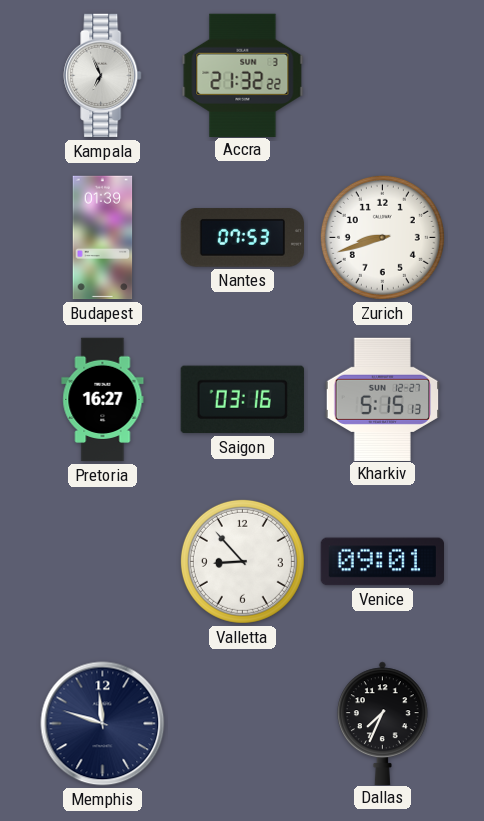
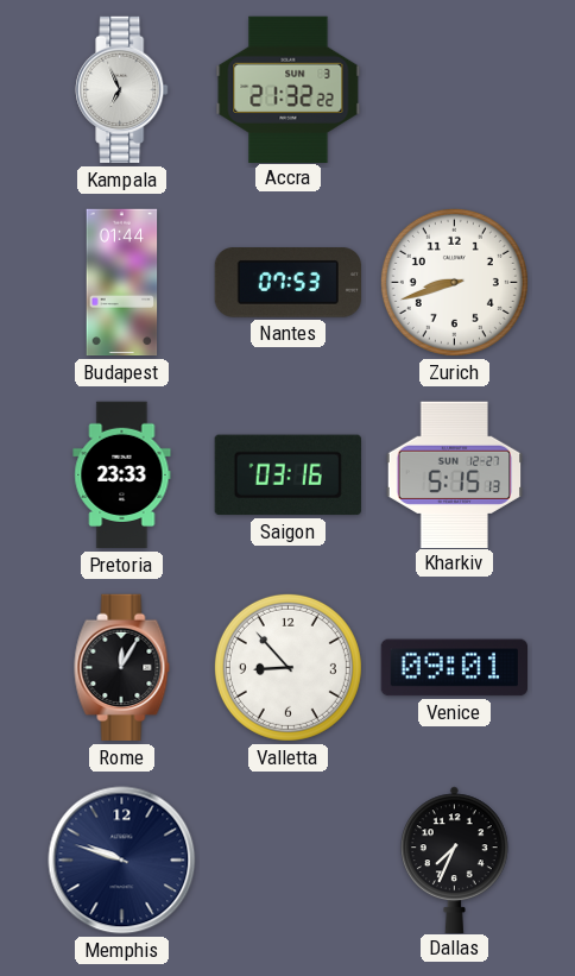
Budapest: 01:39 -> 01:44
Pretoria: 16:27 -> 23:33
Rome: none -> 12:05
Memphis: 11:48 -> 9:48
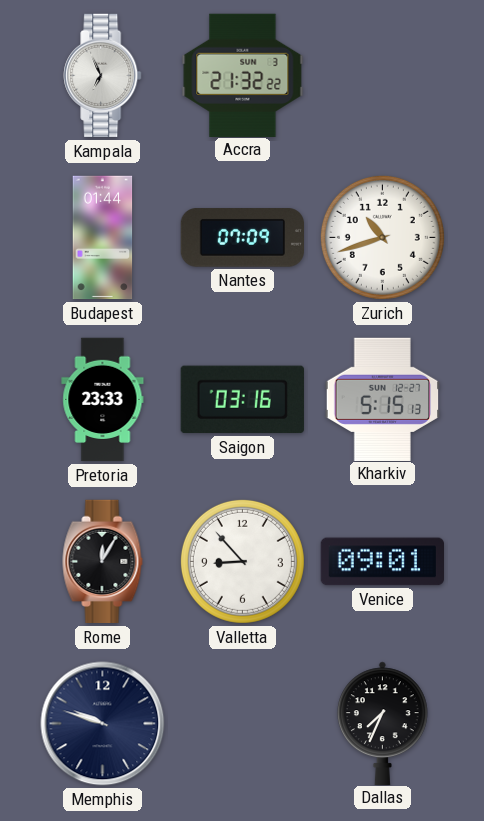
Nantes: 07:53 -> 07:09
Zurich: 8:42 -> 10:42
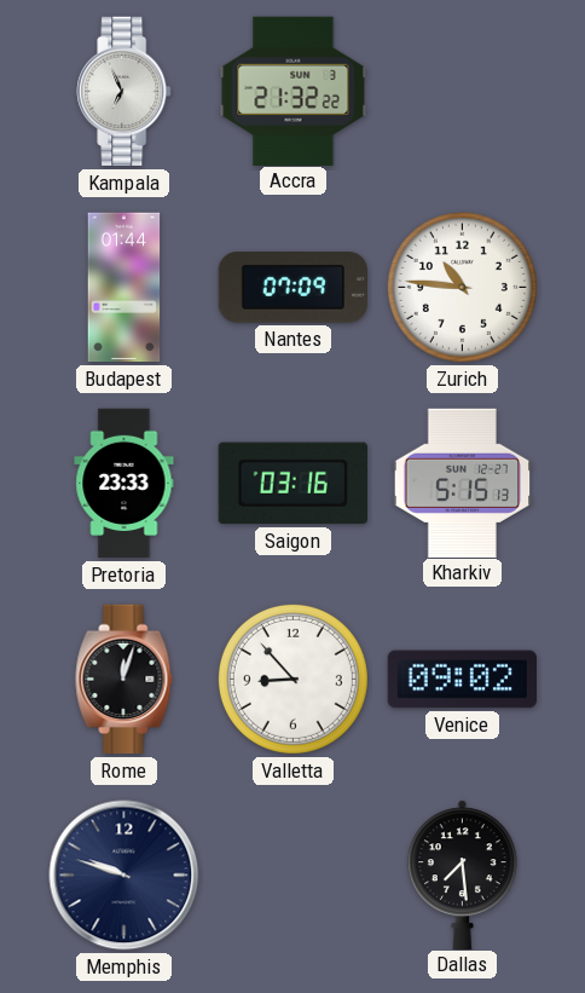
Zurich: 10:42 -> 10:46
Rome: 12:05 -> 12:03
Venice: 09:01 -> 09:02
Dallas: 7:34 -> 7:29
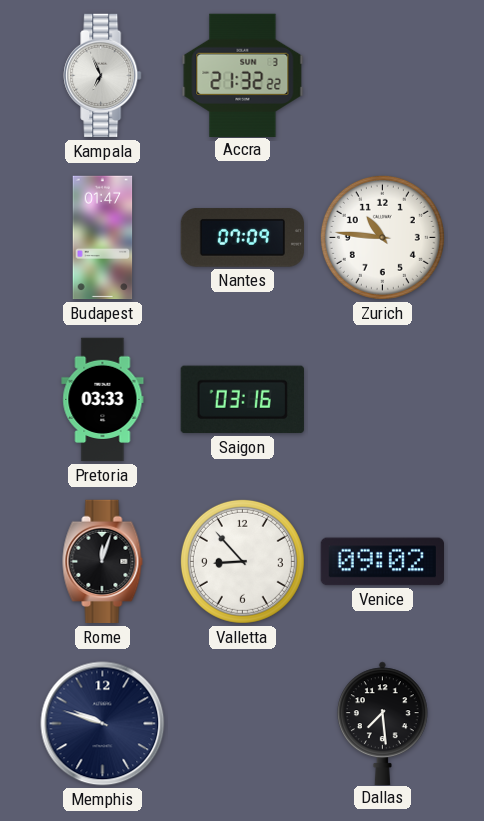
Budapest: 01:44 -> 01:47
Pretoria: 23:33 -> 03:33
Kharkiv: 5:15 -> none
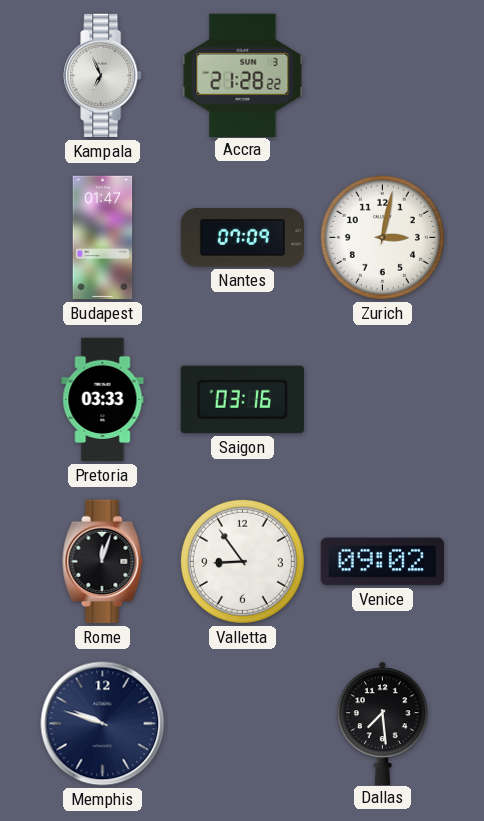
Accra: 21:32 -> 21:28
Zurich: 10:46 -> 3:02
Valletta: 8:53 -> 8:54
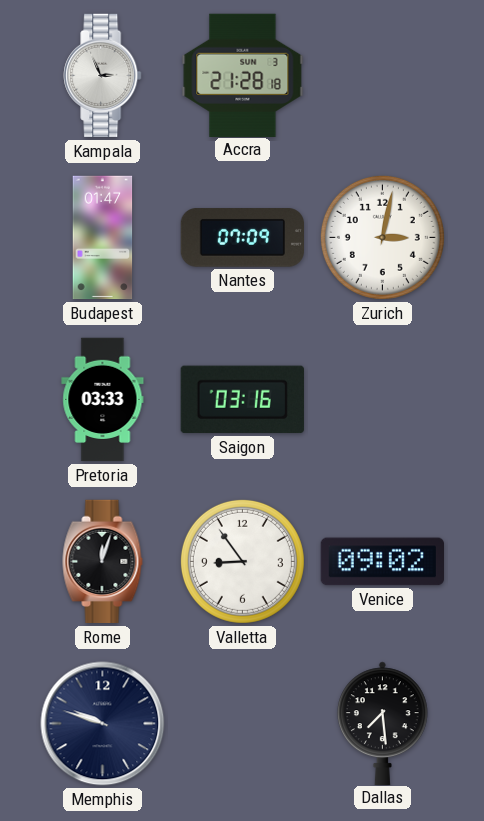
Kampala: 6:56 -> 2:56
Accra: 21:28:22 -> 21:28:18
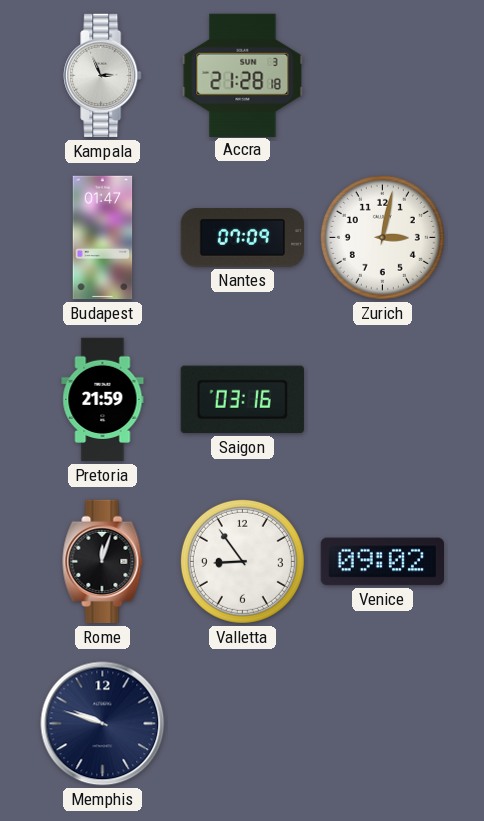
Pretoria: 03:33 -> 21:59
Dallas: 7:29 -> none
